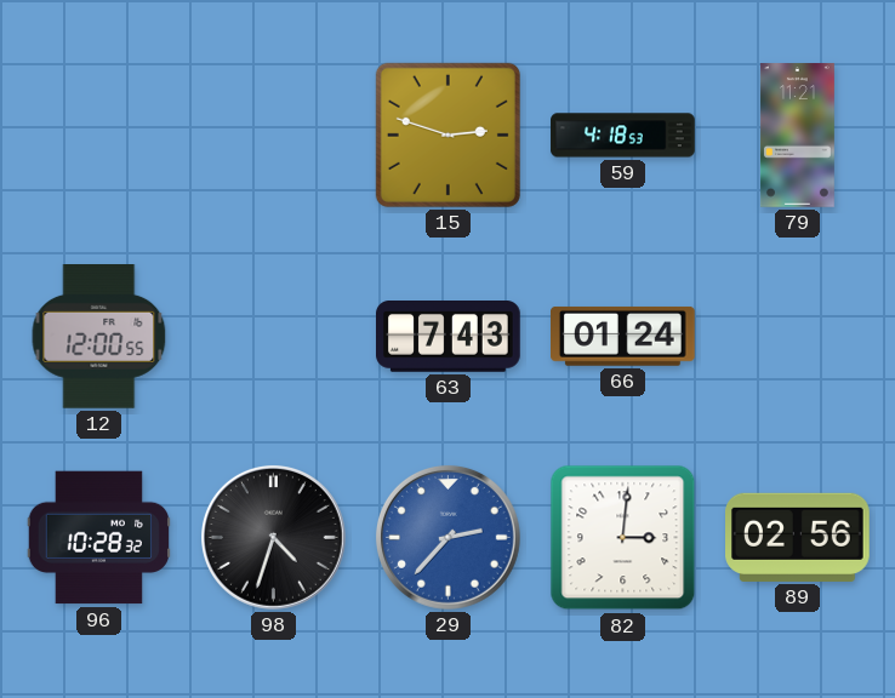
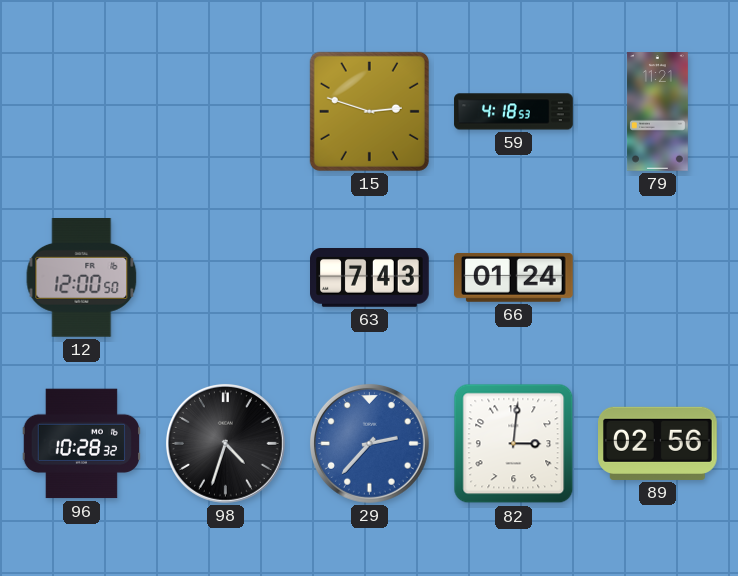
12: 12:00:55 -> 12:00:50
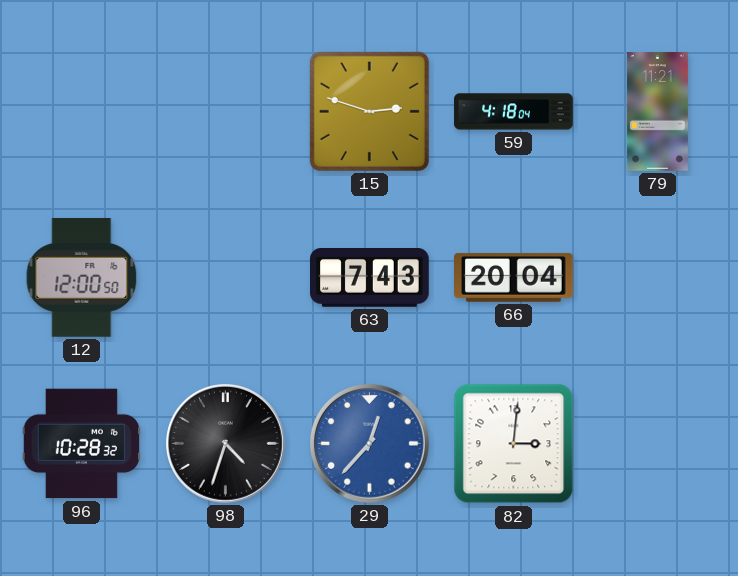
59: 4:18:53 -> 4:18:04
66: 01:24 -> 20:04
29: 2:37 -> 12:37
89: 02:56 -> none
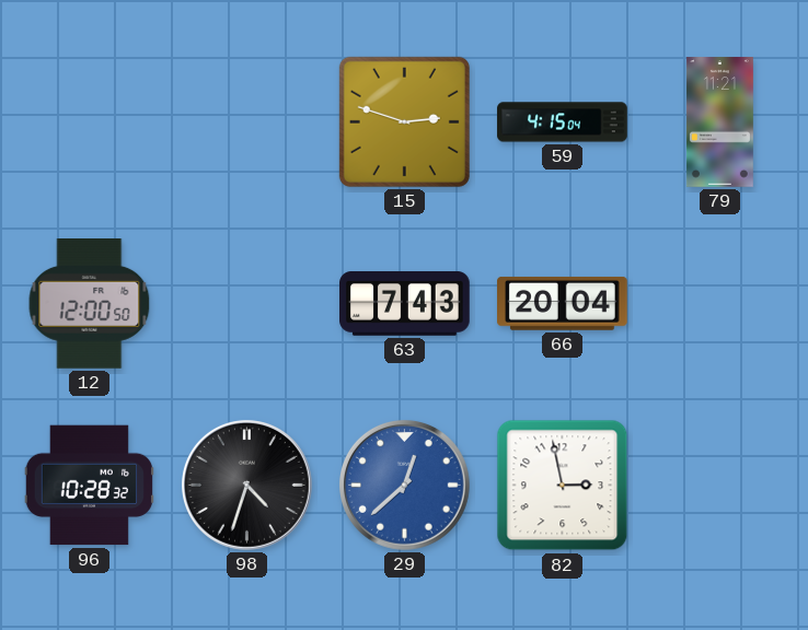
59: 4:18 -> 4:15
29: 12:37 -> 12:38
82: 3:01 -> 2:58
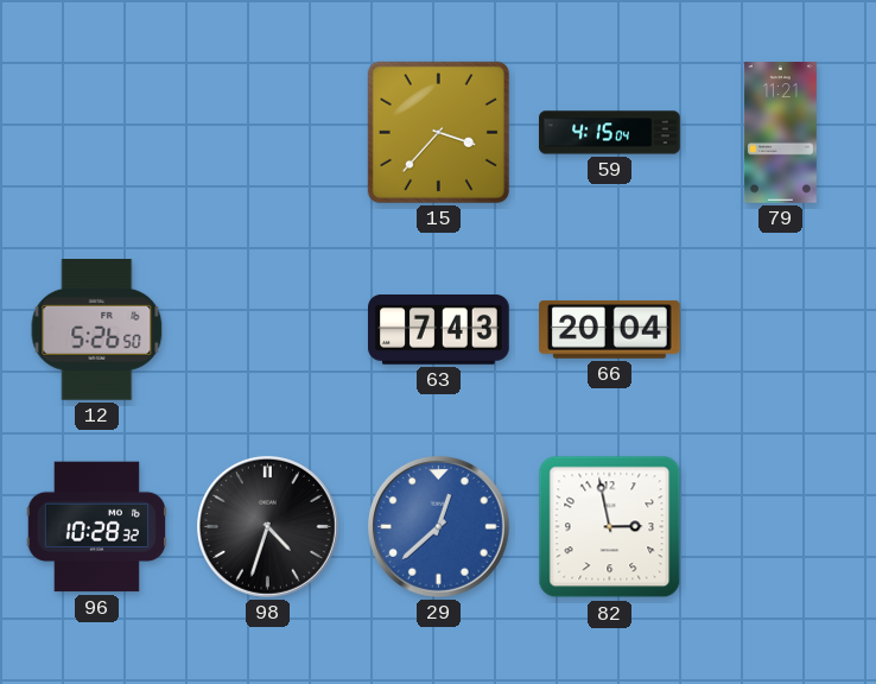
15: 2:48 -> 3:37
12: 12:00 -> 5:26
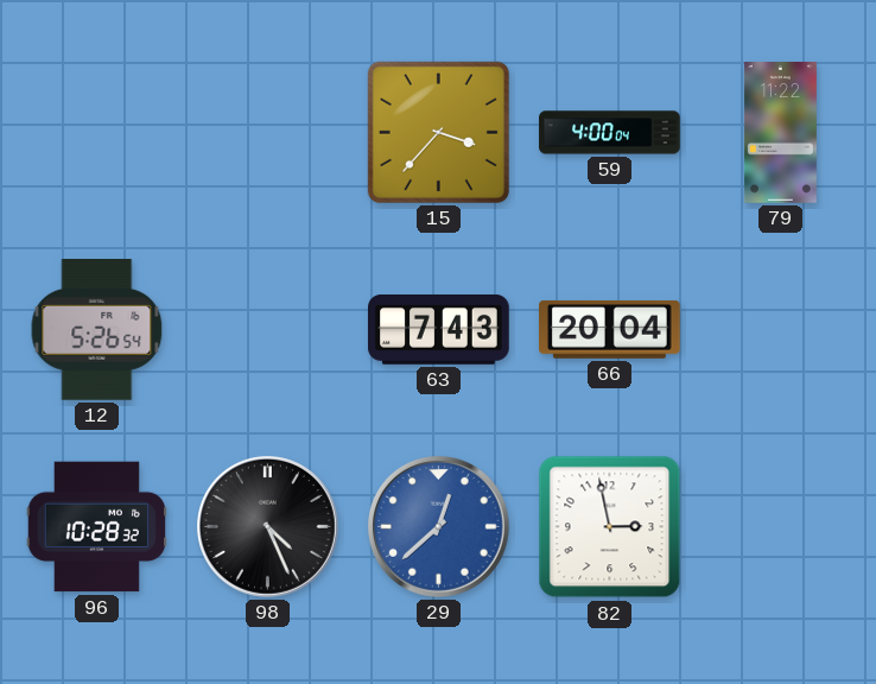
59: 4:15 -> 4:00
79: 11:21 -> 11:22
12: 5:26:50 -> 5:26:54
98: 4:33 -> 4:26
